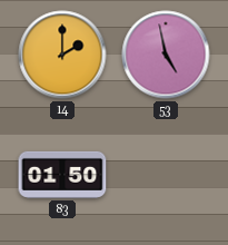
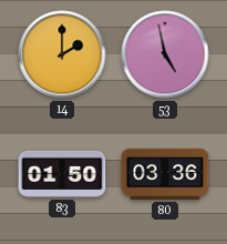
80: none -> 03:36
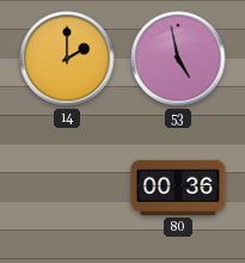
83: 01:50 -> none
80: 03:36 -> 00:36
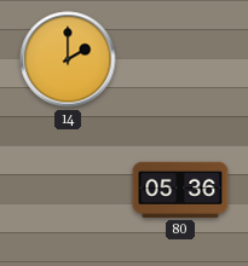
53: 4:58 -> none
80: 00:36 -> 05:36
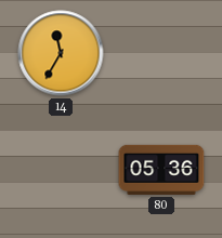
14: 2:00 -> 11:35
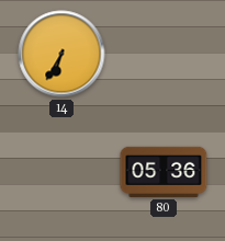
14: 11:35 -> 6:35
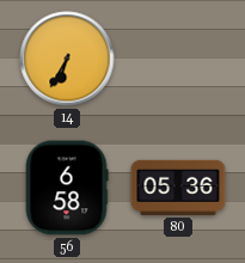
56: none -> 6:58
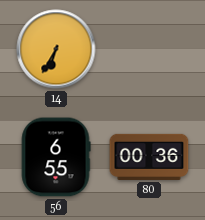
56: 6:58 -> 6:55
80: 05:36 -> 00:36
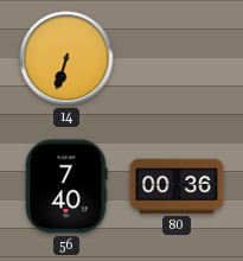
14: 6:35 -> 6:33
56: 6:55 -> 7:40
